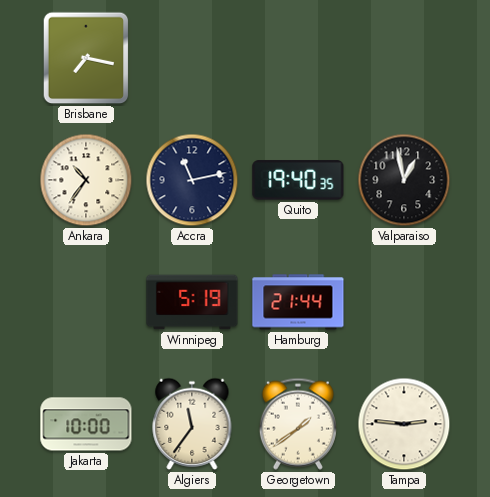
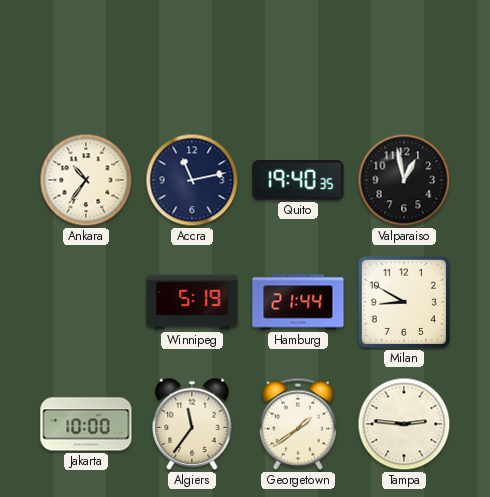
Brisbane: 7:17 -> none
Milan: none -> 8:50
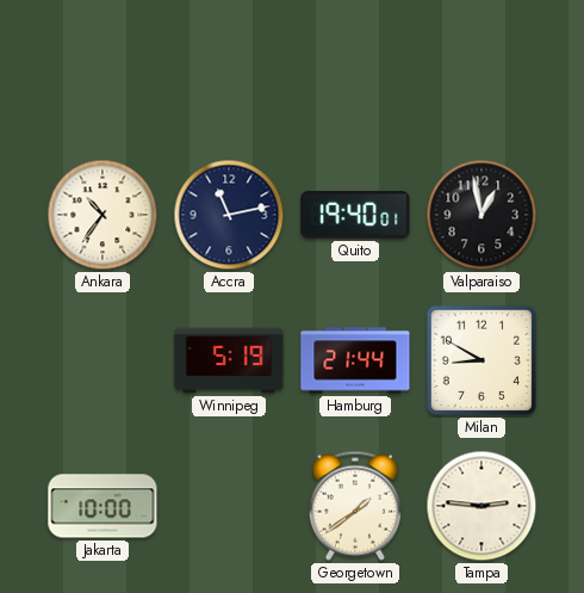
Quito: 19:40:35 -> 19:40:01
Algiers: 11:36 -> none
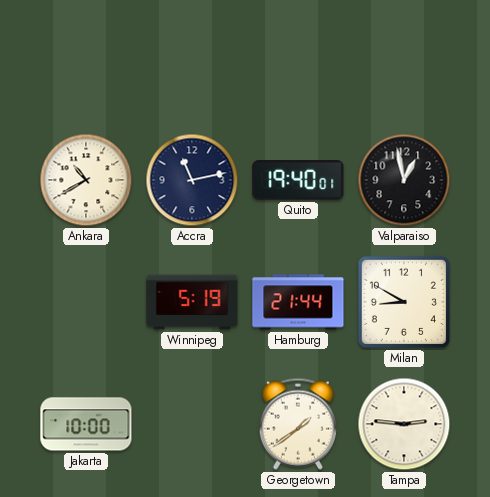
Ankara: 10:36 -> 10:40
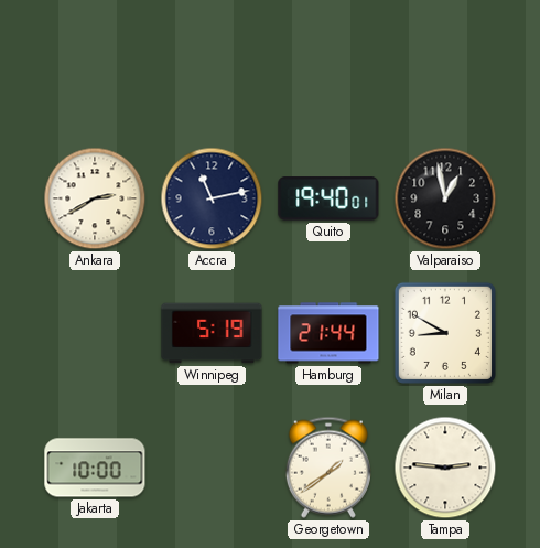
Ankara: 10:40 -> 2:40
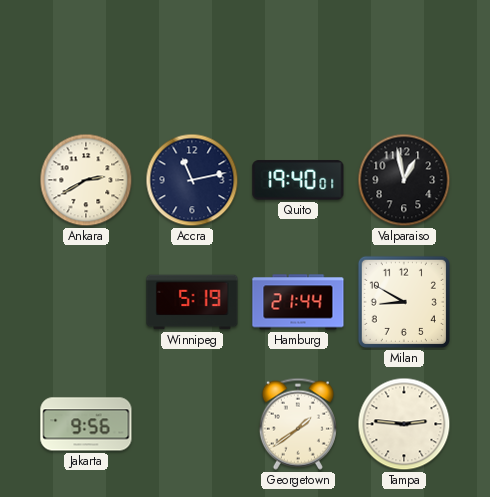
Jakarta: 10:00 -> 9:56
